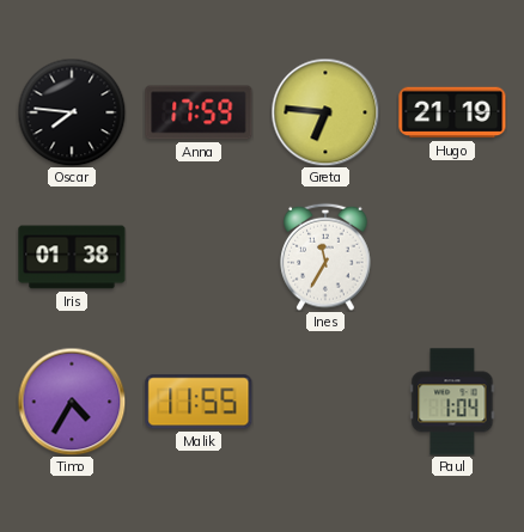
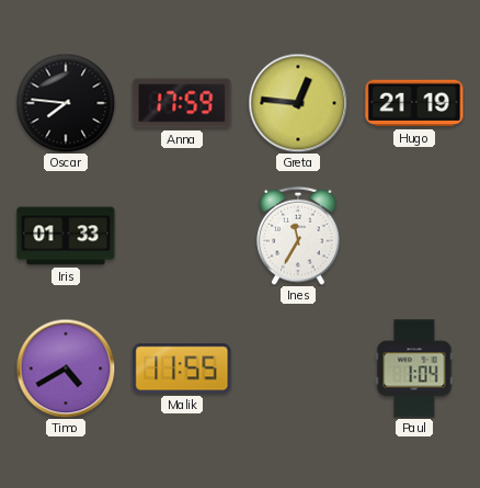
Greta: 6:46 -> 12:46
Iris: 01:38 -> 01:33
Timo: 4:35 -> 4:40
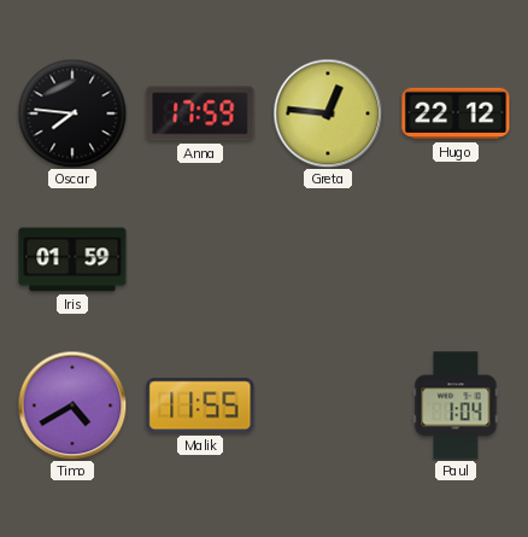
Hugo: 21:19 -> 22:12
Iris: 01:33 -> 01:59
Ines: 11:35 -> none
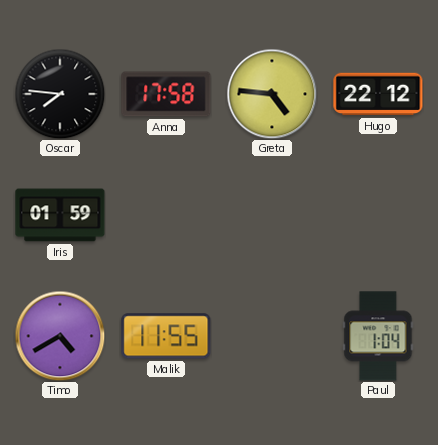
Anna: 17:59 -> 17:58
Greta: 12:46 -> 4:46
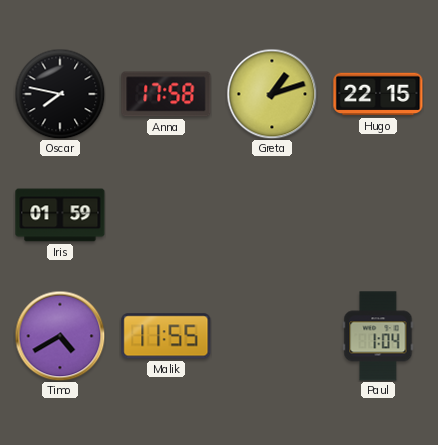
Oscar: 7:46 -> 7:47
Greta: 4:46 -> 1:12
Hugo: 22:12 -> 22:15
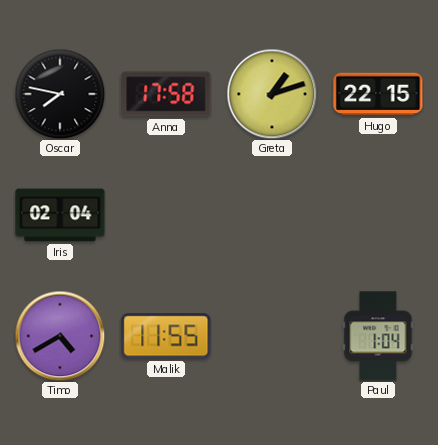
Iris: 01:59 -> 02:04
